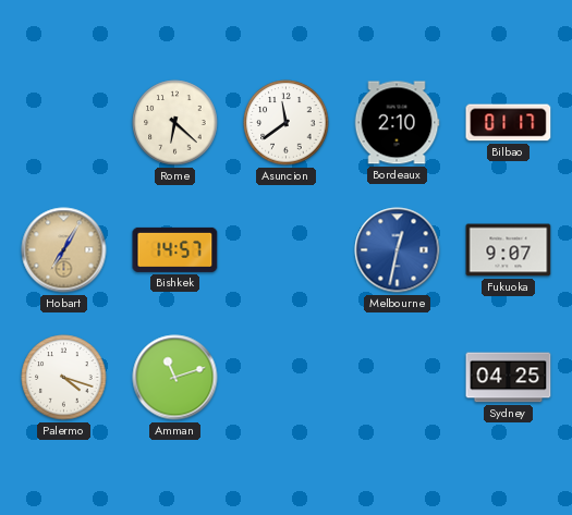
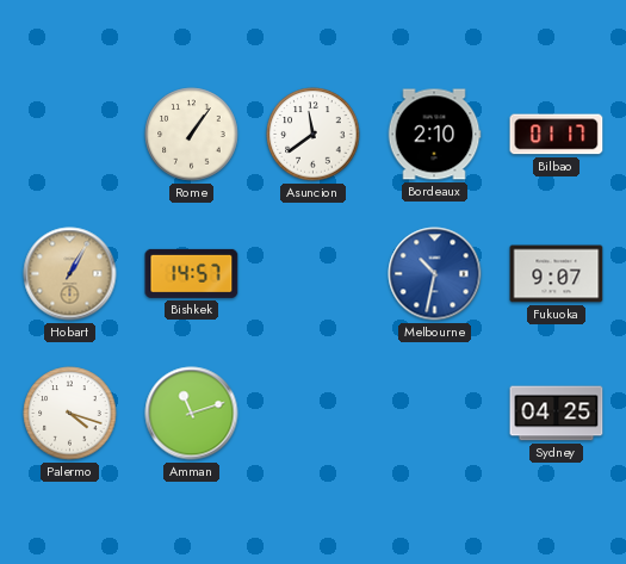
Rome: 6:22 -> 1:06
Hobart: 7:05 -> 1:05
Melbourne: 12:32 -> 10:32
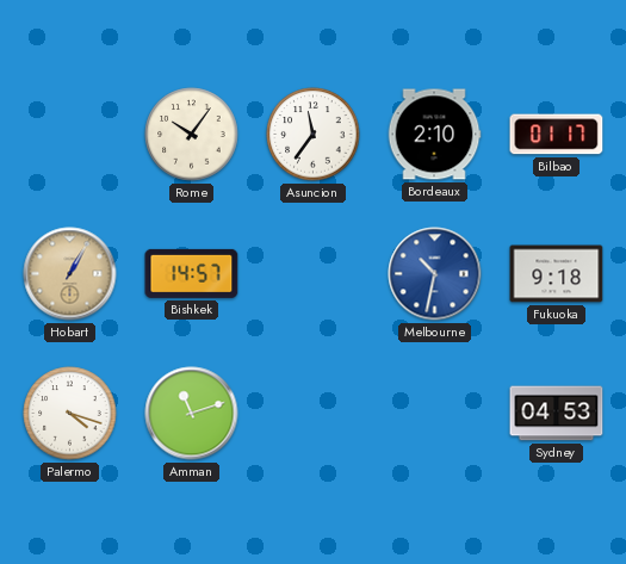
Rome: 1:06 -> 10:06
Asuncion: 11:39 -> 11:36
Fukuoka: 9:07 -> 9:18
Sydney: 04:25 -> 04:53
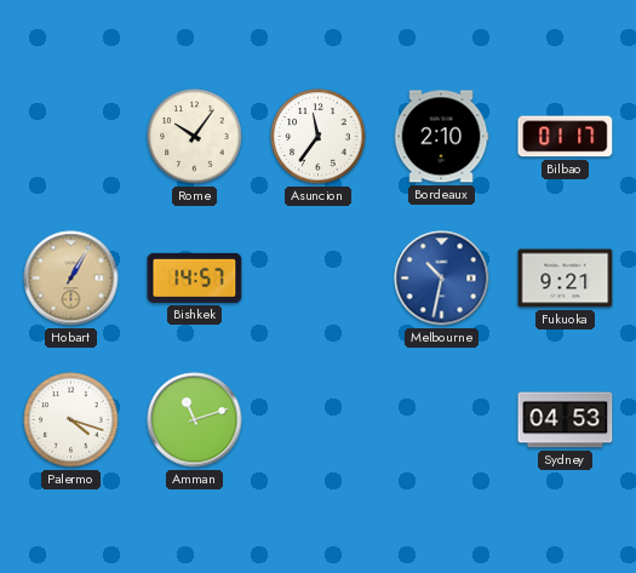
Fukuoka: 9:18 -> 9:21
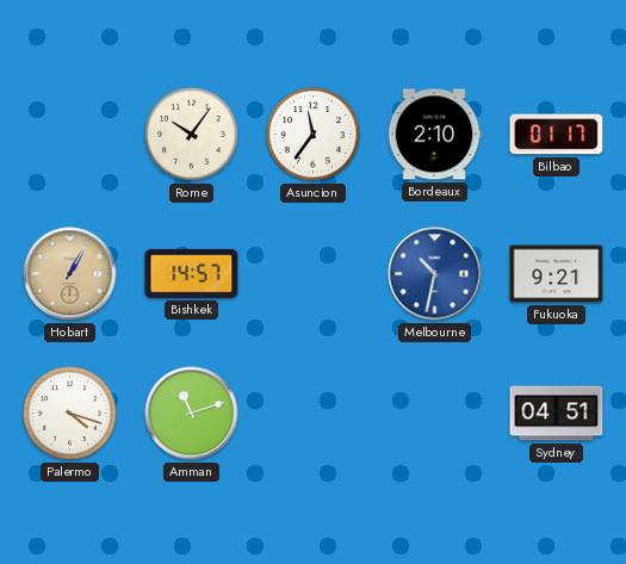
Sydney: 04:53 -> 04:51
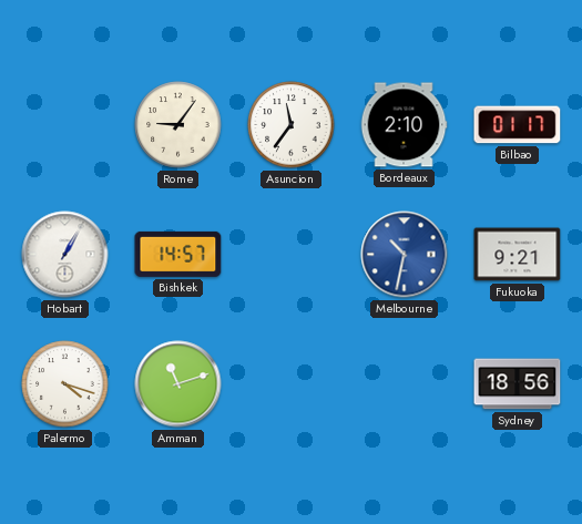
Rome: 10:06 -> 9:06
Hobart dial: champagne -> white
Sydney: 04:51 -> 18:56
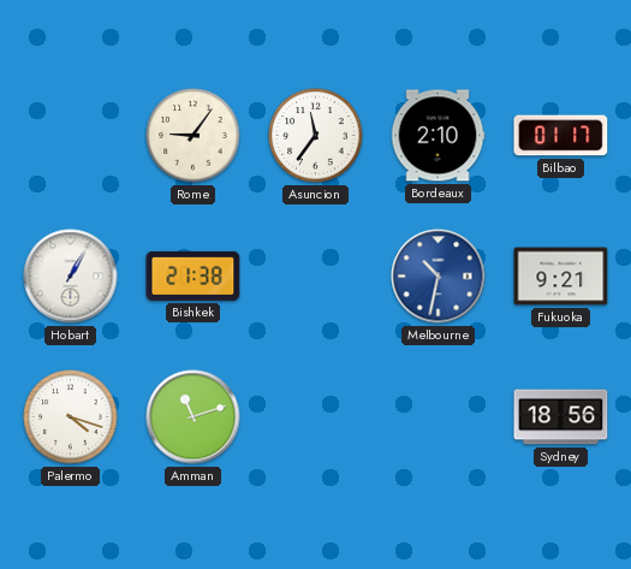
Bishkek: 14:57 -> 21:38
